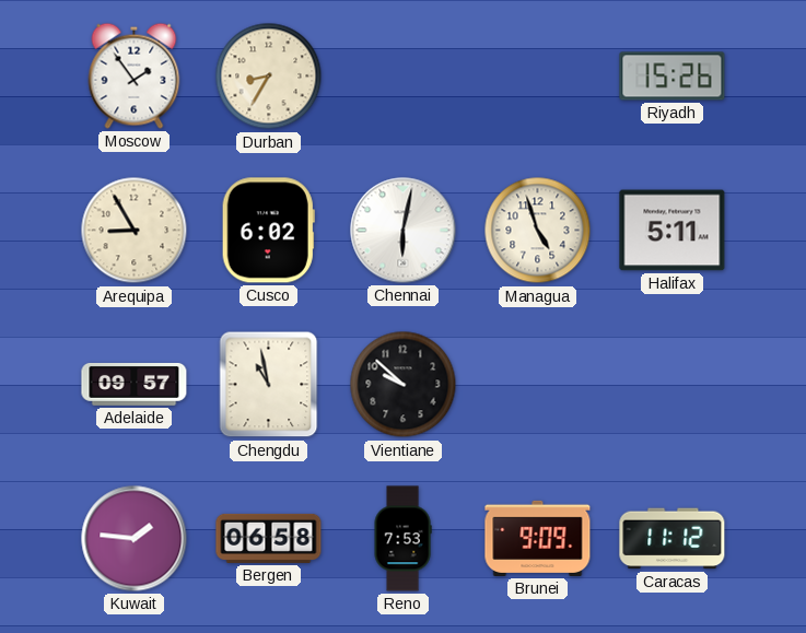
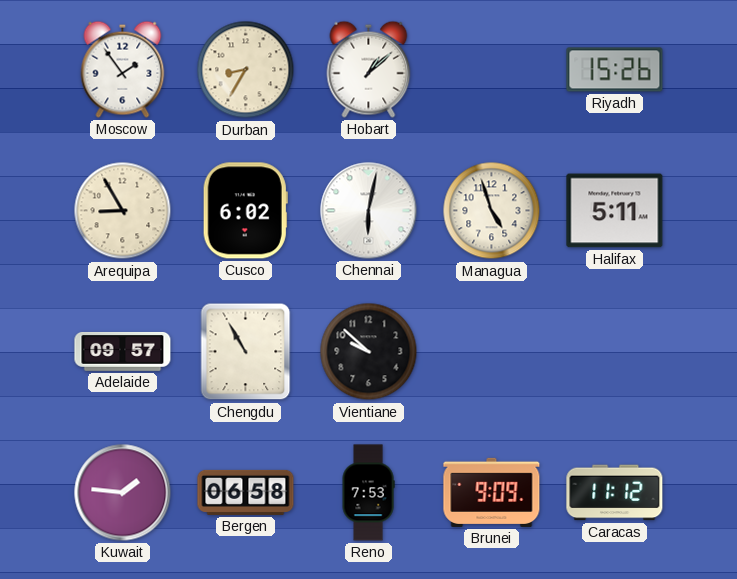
Hobart: none -> 1:08
Chengdu: 10:58 -> 10:55
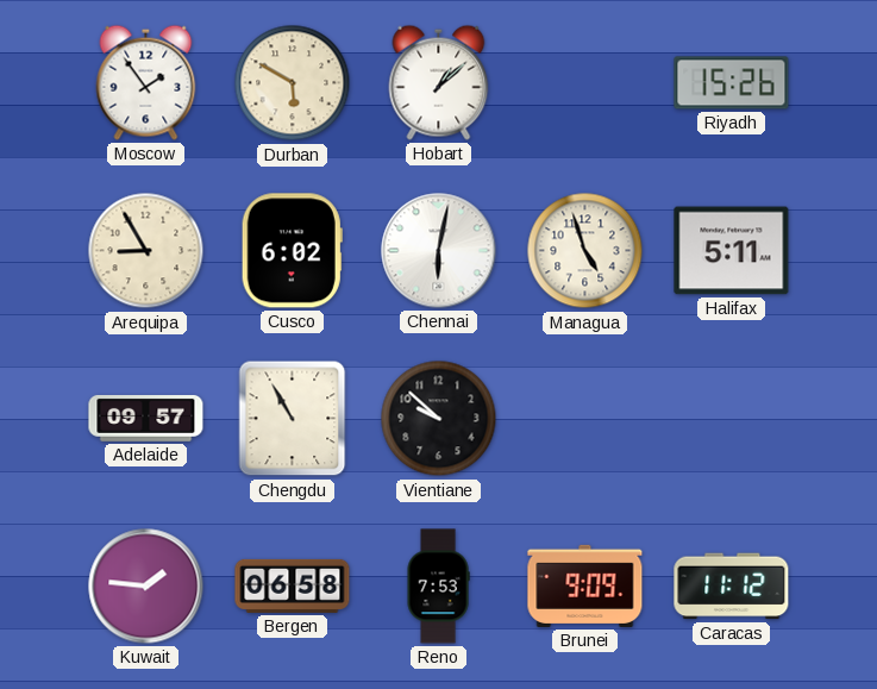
Durban: 8:35 -> 5:50
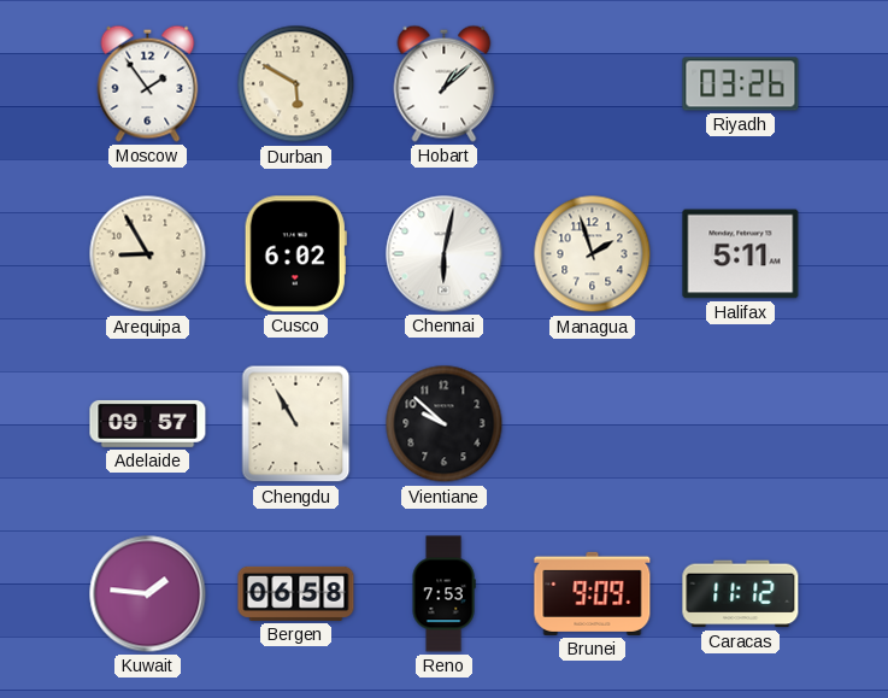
Riyadh: 15:26 -> 03:26
Managua: 4:57 -> 1:57
